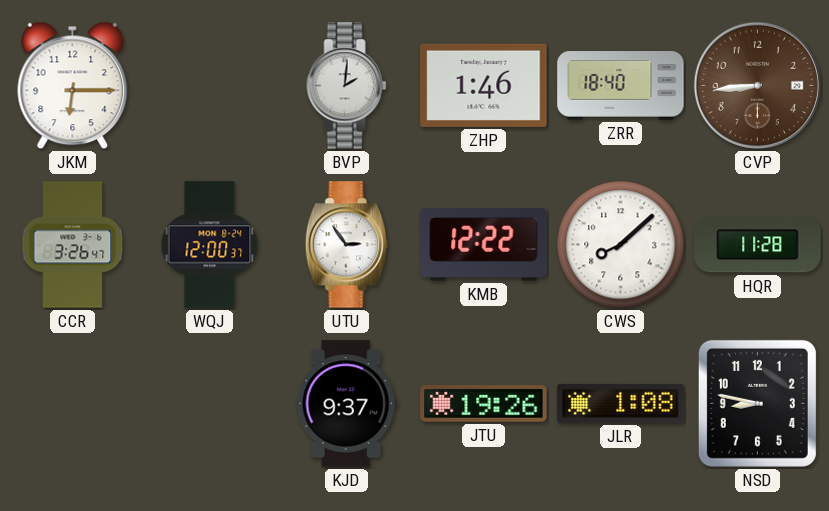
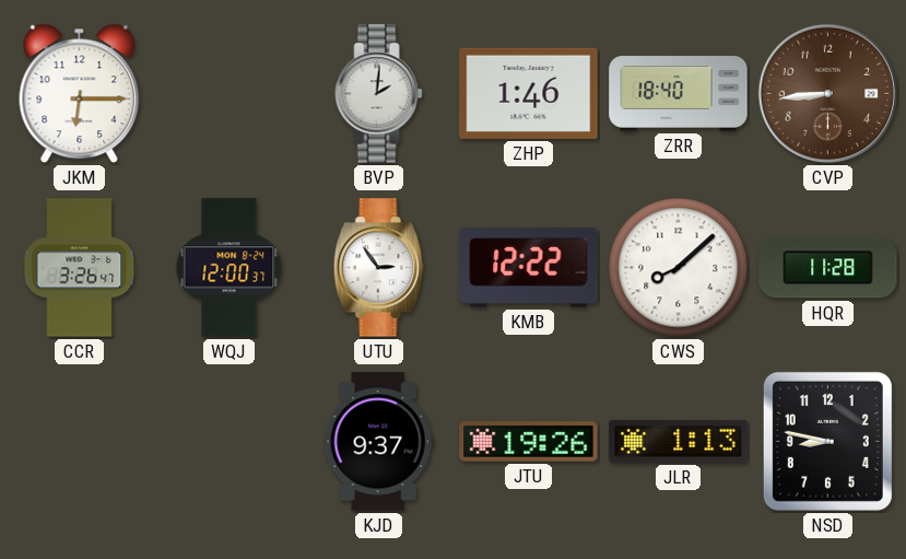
JLR: 1:08 -> 1:13
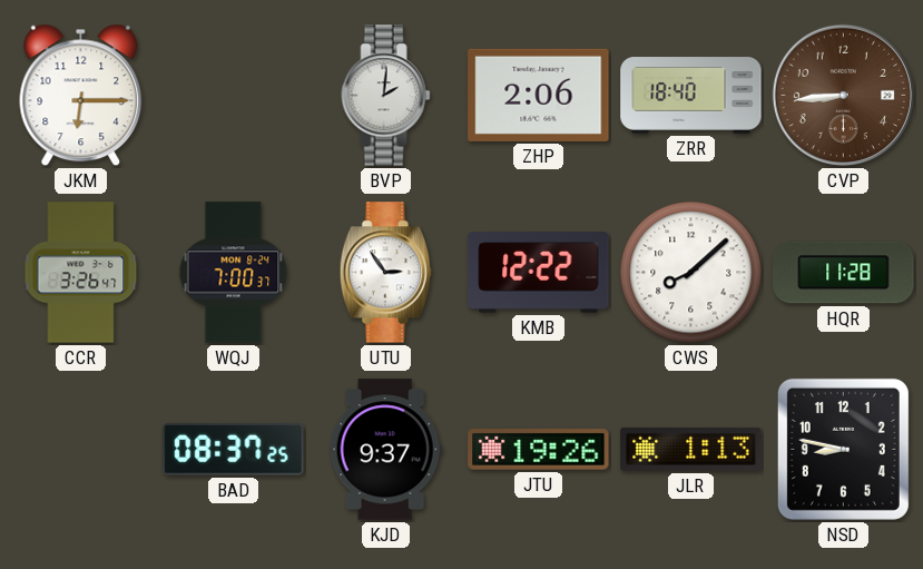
ZHP: 1:46 -> 2:06
WQJ: 12:00 -> 7:00
BAD: none -> 08:37
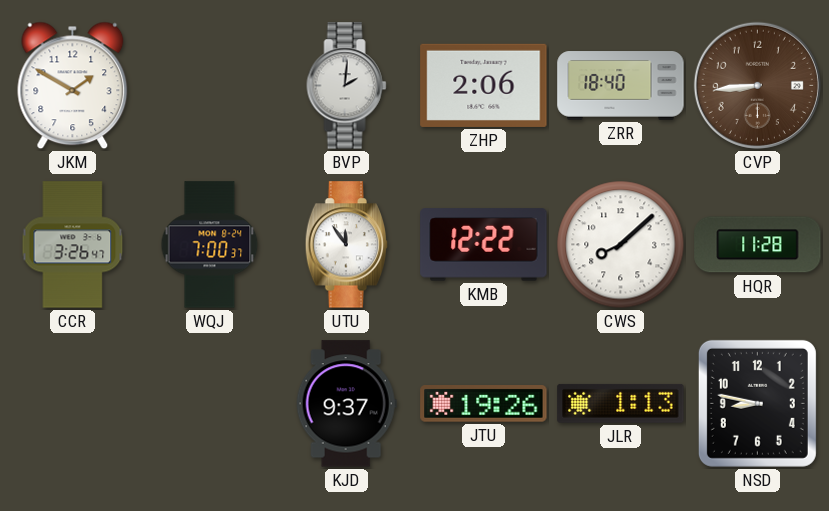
JKM: 6:15 -> 1:50
UTU: 2:54 -> 11:54
BAD: 08:37 -> none
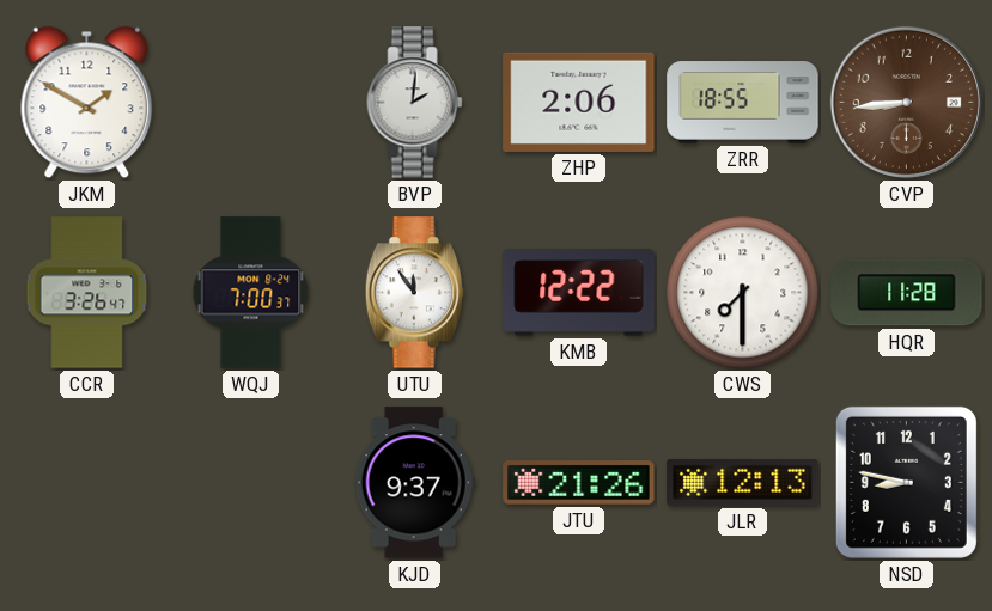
ZRR: 18:40 -> 18:55
CWS: 8:08 -> 7:30
JTU: 19:26 -> 21:26
JLR: 1:13 -> 12:13
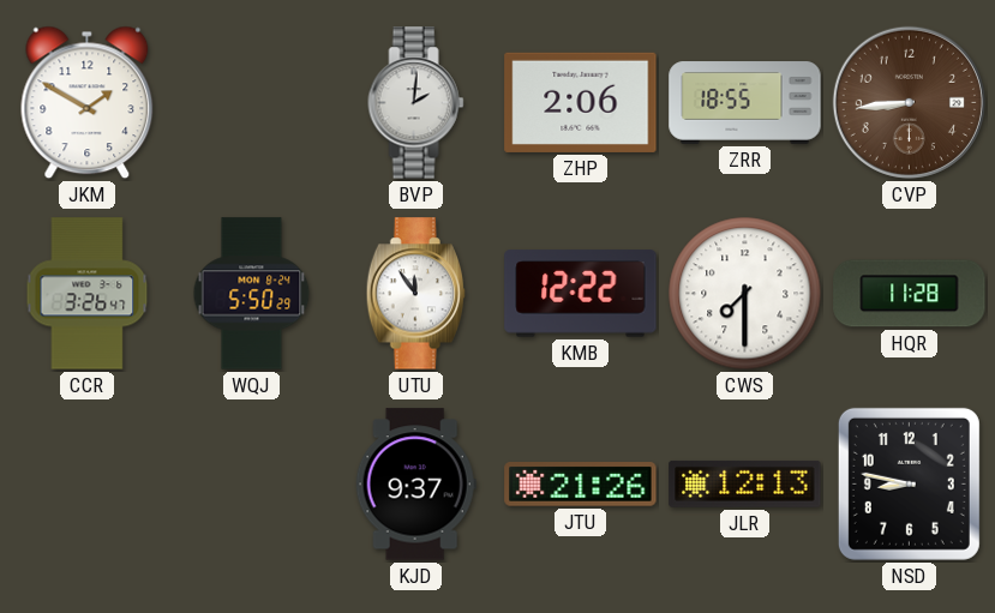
WQJ: 7:00 -> 5:50
